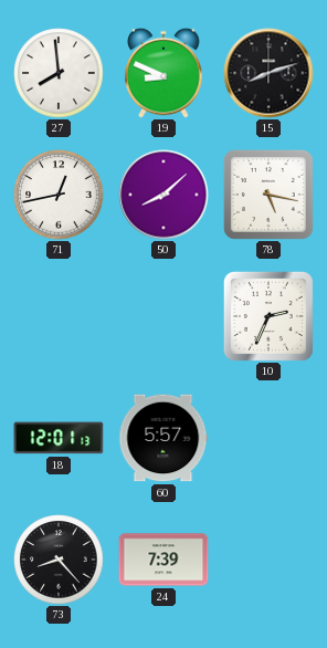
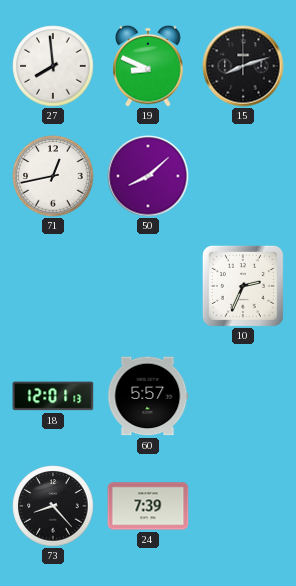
78: 5:17 -> none
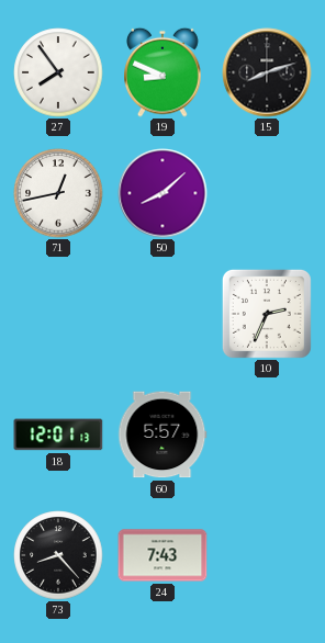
27: 7:59 -> 7:54
24: 7:39 -> 7:43
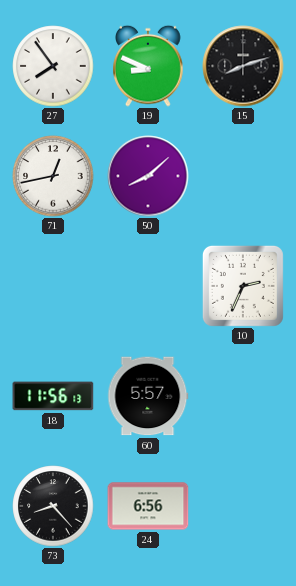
18: 12:01 -> 11:56
24: 7:43 -> 6:56
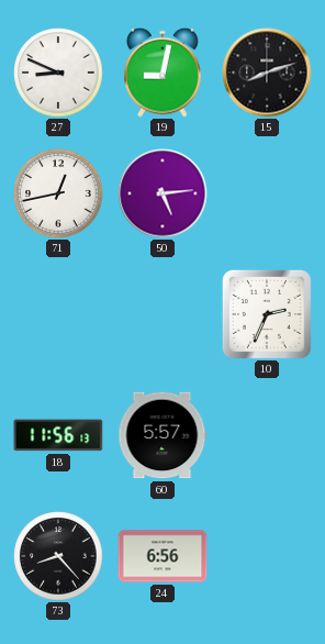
27: 7:54 -> 8:49
19: 8:49 -> 9:02
50: 8:08 -> 5:14
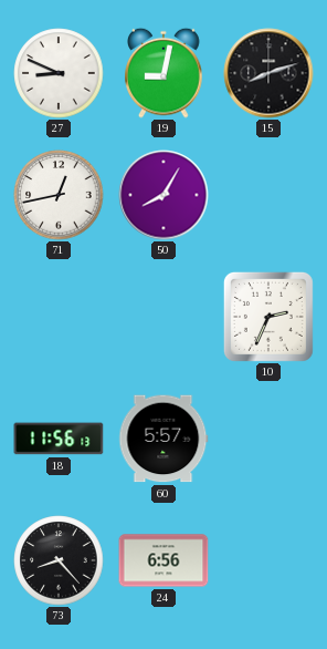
50: 5:14 -> 8:05
